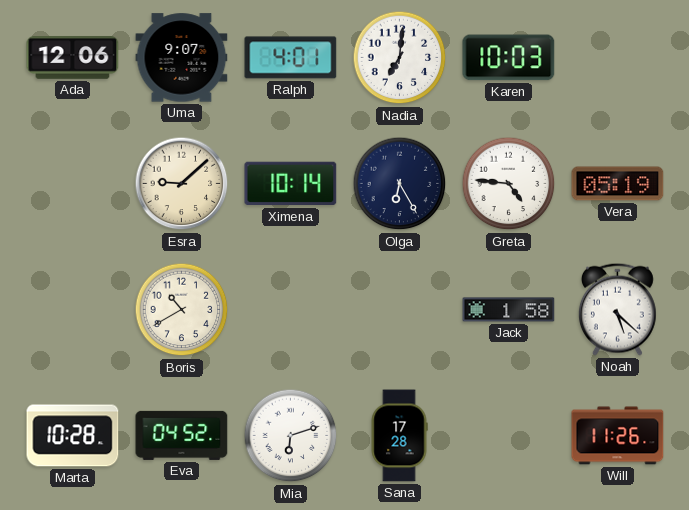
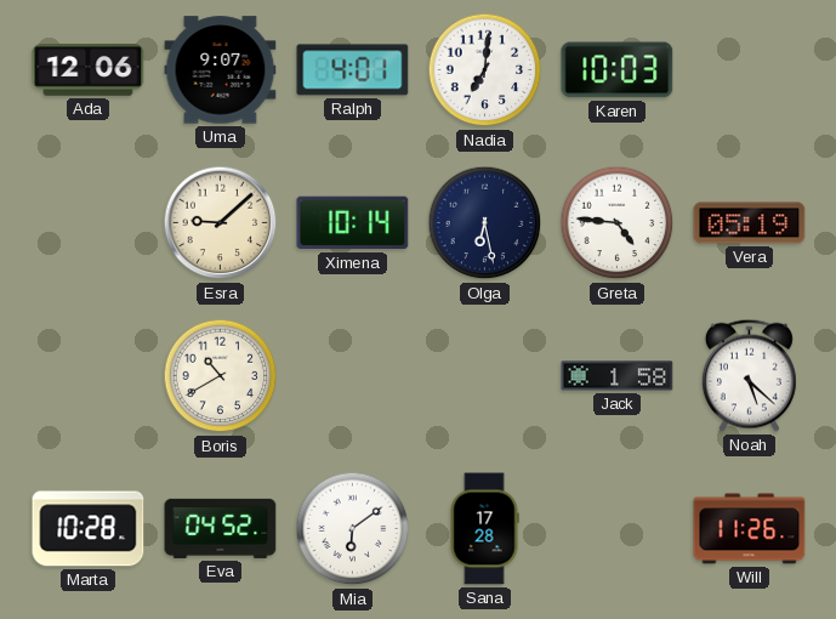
Olga: 6:25 -> 6:28
Mia: 6:12 -> 6:09
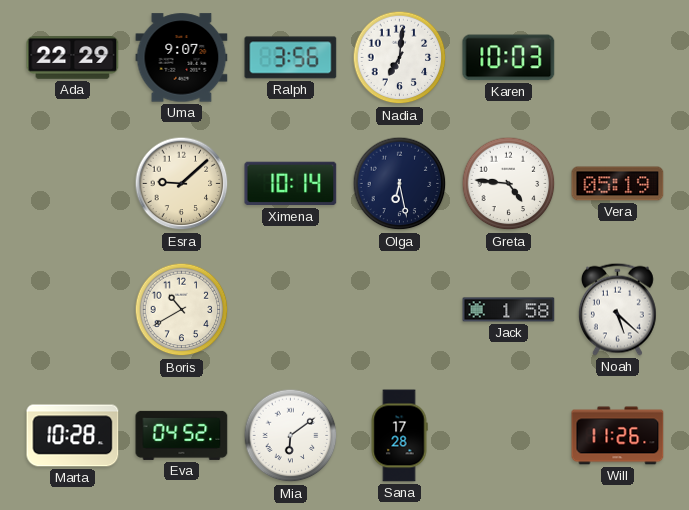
Ada: 12:06 -> 22:29
Ralph: 4:01 -> 3:56
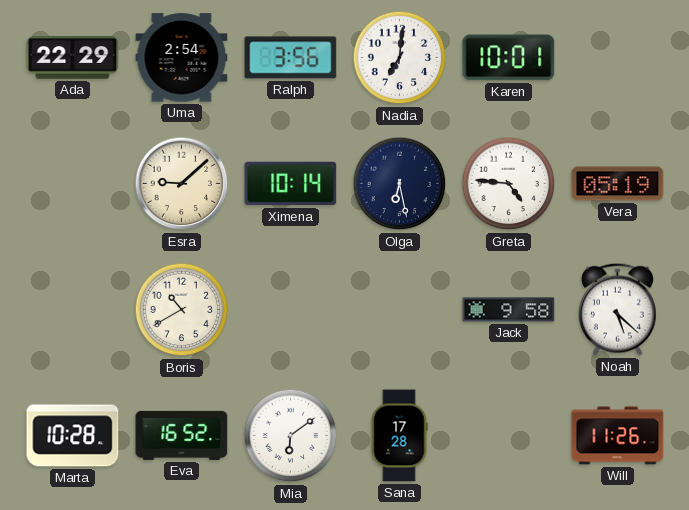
Uma: 9:07 -> 2:54
Karen: 10:03 -> 10:01
Jack: 1:58 -> 9:58
Eva: 04:52 -> 16:52
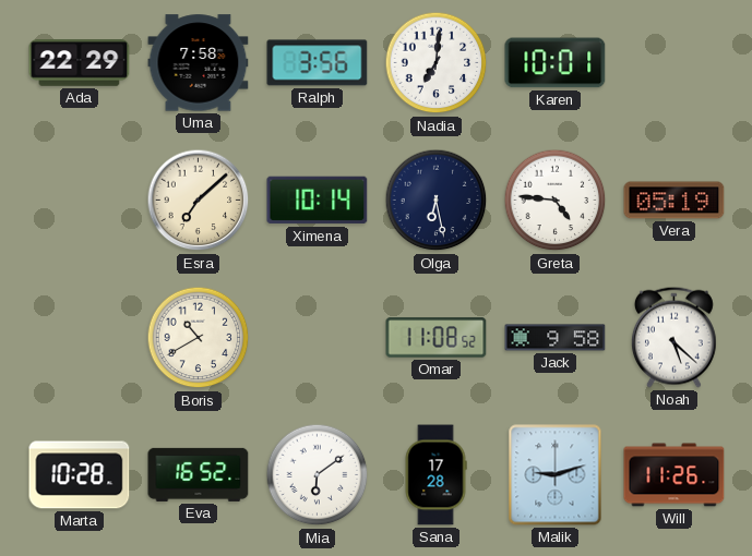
Uma: 2:54 -> 7:58
Esra: 9:08 -> 7:08
Omar: none -> 11:08
Malik: none -> 9:12
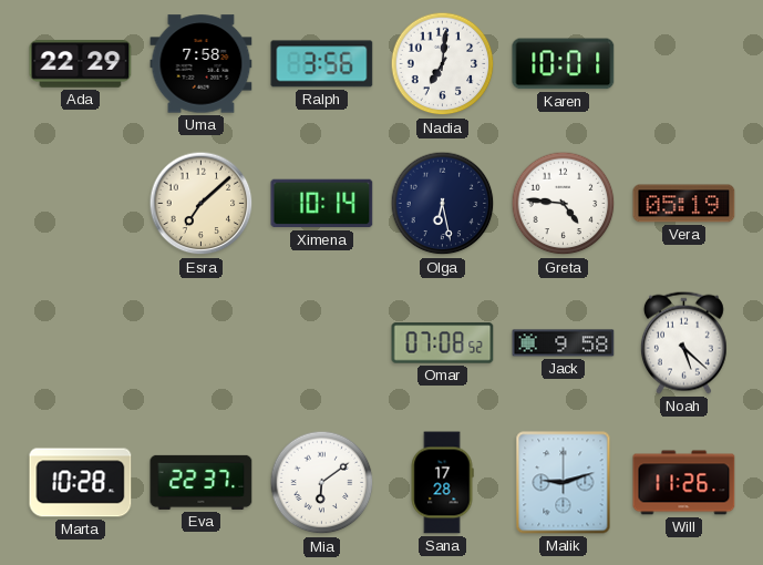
Boris: 10:40 -> none
Omar: 11:08 -> 07:08
Eva: 16:52 -> 22:37
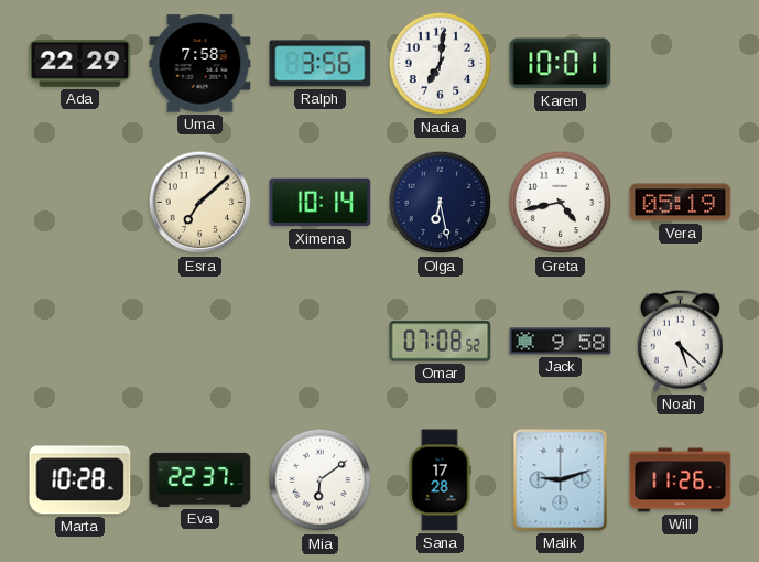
Greta: 4:46 -> 4:43
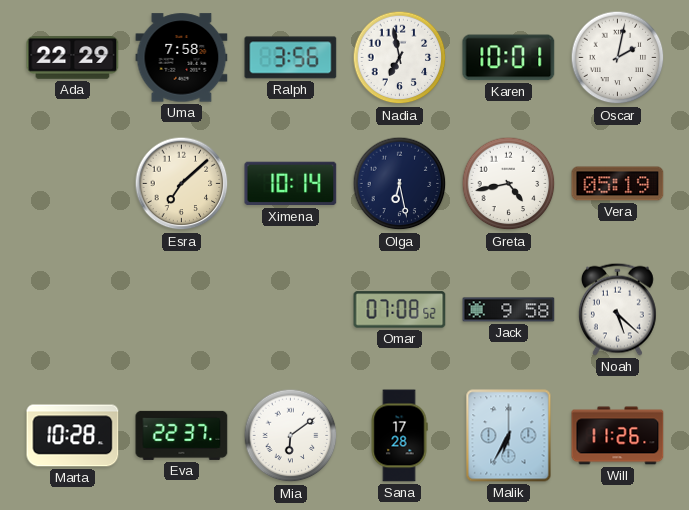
Nadia: 7:01 -> 6:58
Oscar: none -> 2:02
Malik: 9:12 -> 6:35
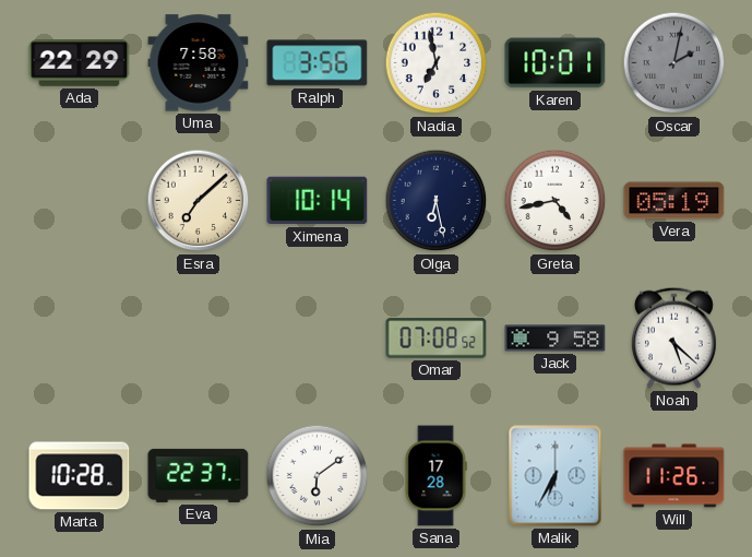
Oscar dial: white -> grey
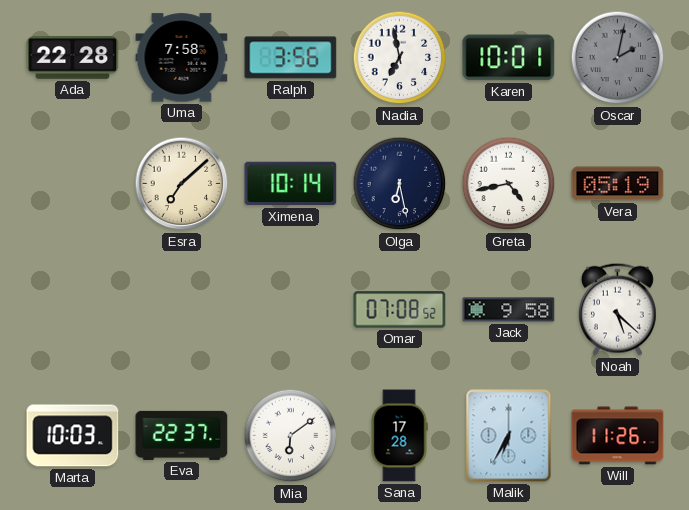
Ada: 22:29 -> 22:28
Marta: 10:28 -> 10:03
